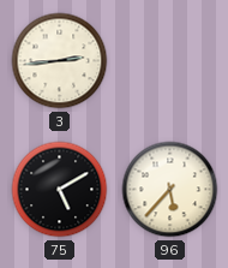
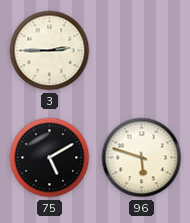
3: 2:44 -> 2:45
96: 5:37 -> 5:48
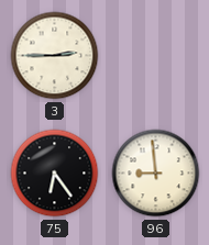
75: 5:10 -> 6:24
96: 5:48 -> 8:59
